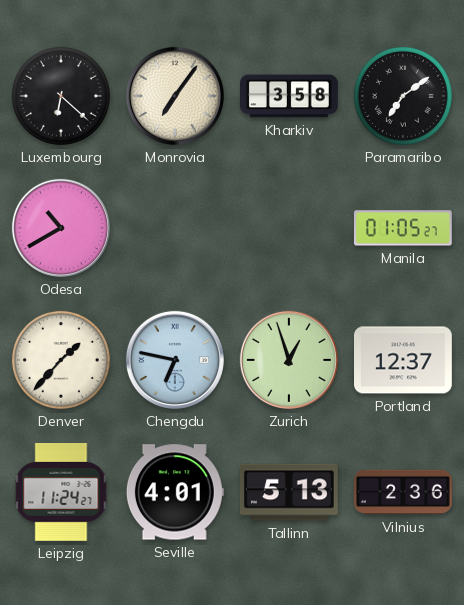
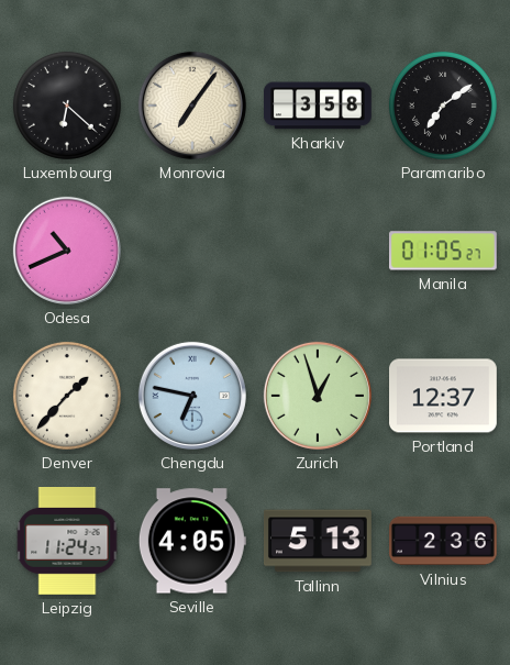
Odesa: 10:40 -> 10:41
Seville: 4:01 -> 4:05
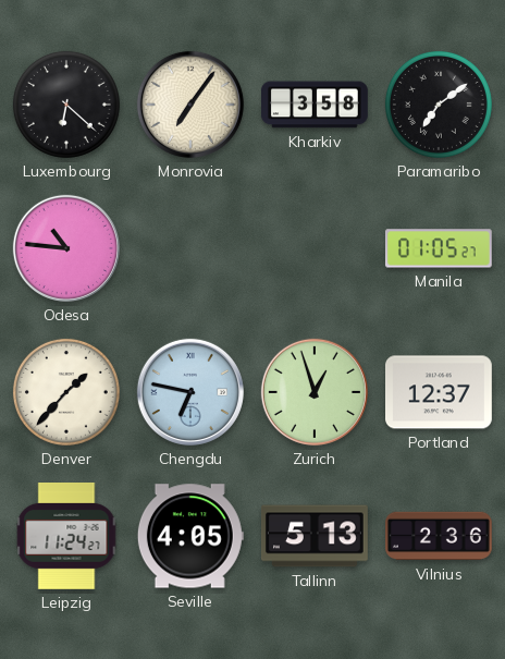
Odesa: 10:41 -> 10:46
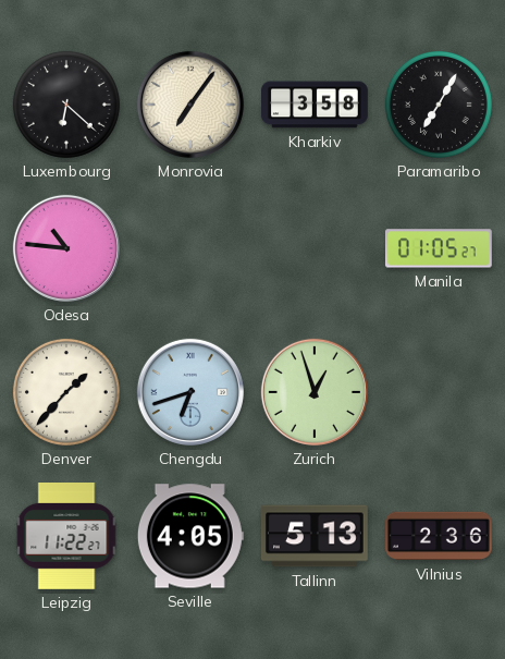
Paramaribo: 7:09 -> 7:05
Chengdu: 6:47 -> 6:42
Portland: 12:37 -> none
Leipzig: 11:24 -> 11:22
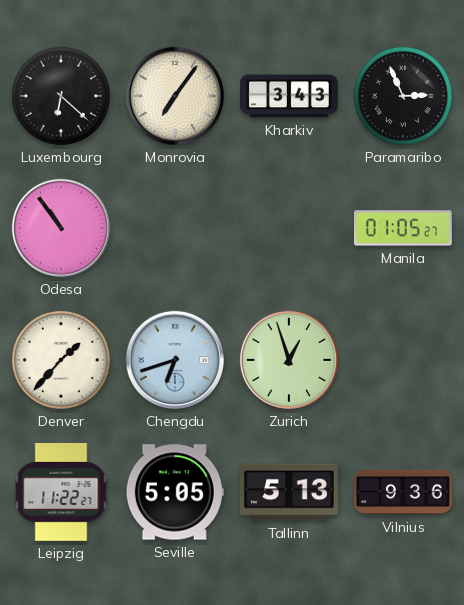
Kharkiv: 3:58 -> 3:43
Paramaribo: 7:05 -> 2:56
Odesa: 10:46 -> 10:54
Seville: 4:05 -> 5:05
Vilnius: 2:36 -> 9:36
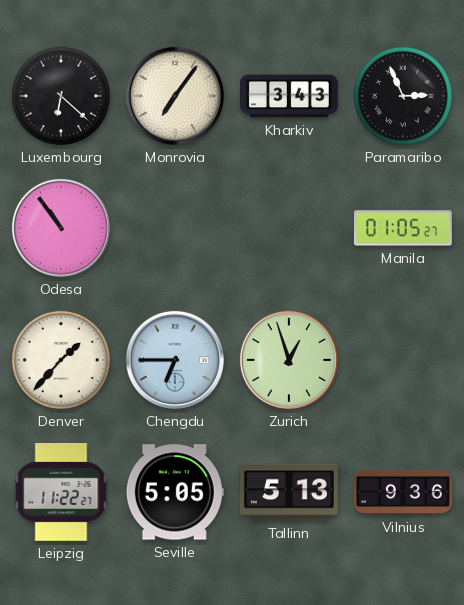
Chengdu: 6:42 -> 6:45
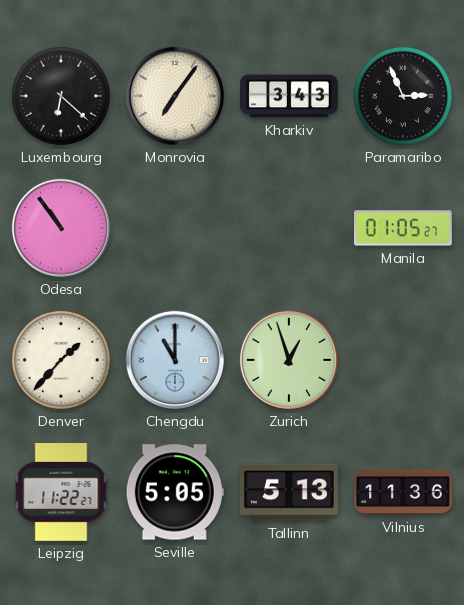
Chengdu: 6:45 -> 11:00
Vilnius: 9:36 -> 11:36
